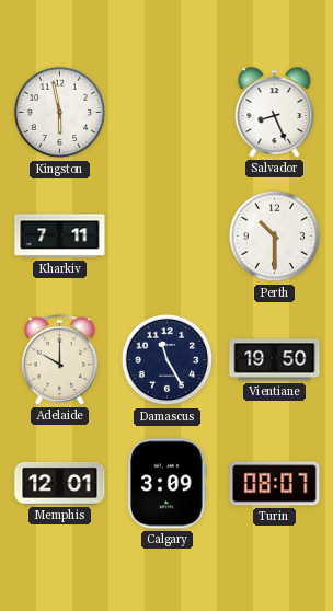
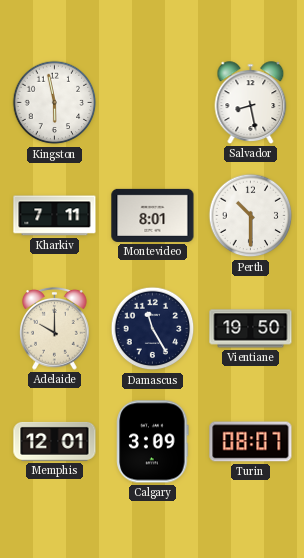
Salvador: 8:26 -> 8:28
Montevideo: none -> 8:01
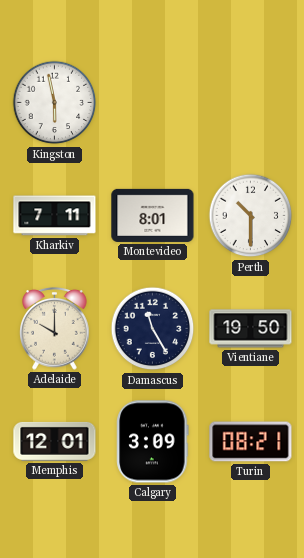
Salvador: 8:28 -> none
Turin: 08:07 -> 08:21
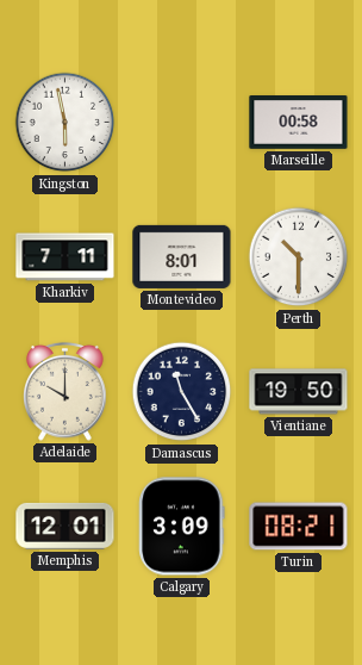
Marseille: none -> 00:58
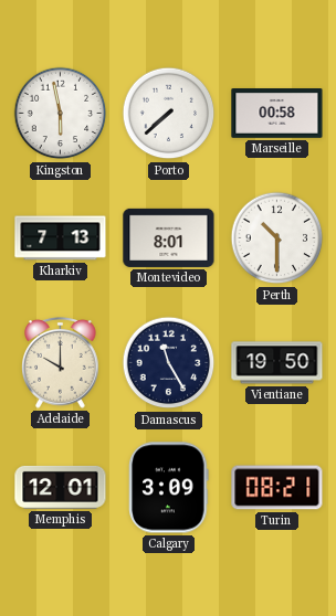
Porto: none -> 7:38
Kharkiv: 7:11 -> 7:13
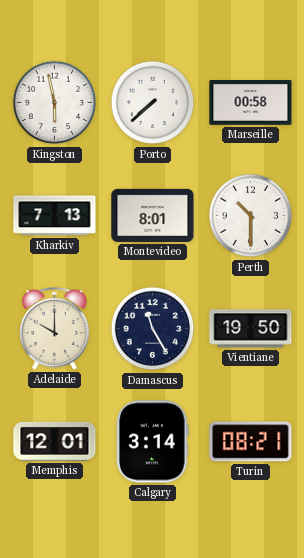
Calgary: 3:09 -> 3:14
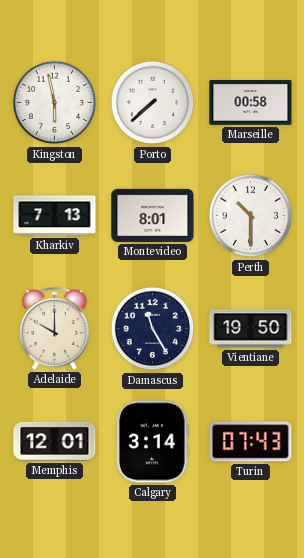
Turin: 08:21 -> 07:43
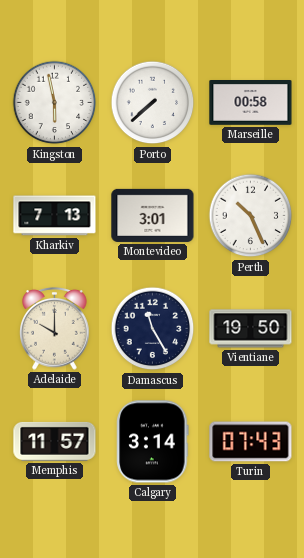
Montevideo: 8:01 -> 3:01
Perth: 10:30 -> 10:26
Memphis: 12:01 -> 11:57
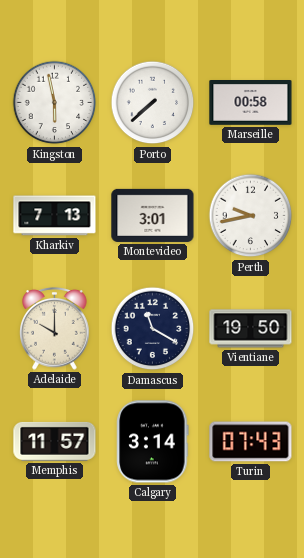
Perth: 10:26 -> 9:43
Damascus: 11:25 -> 11:20
